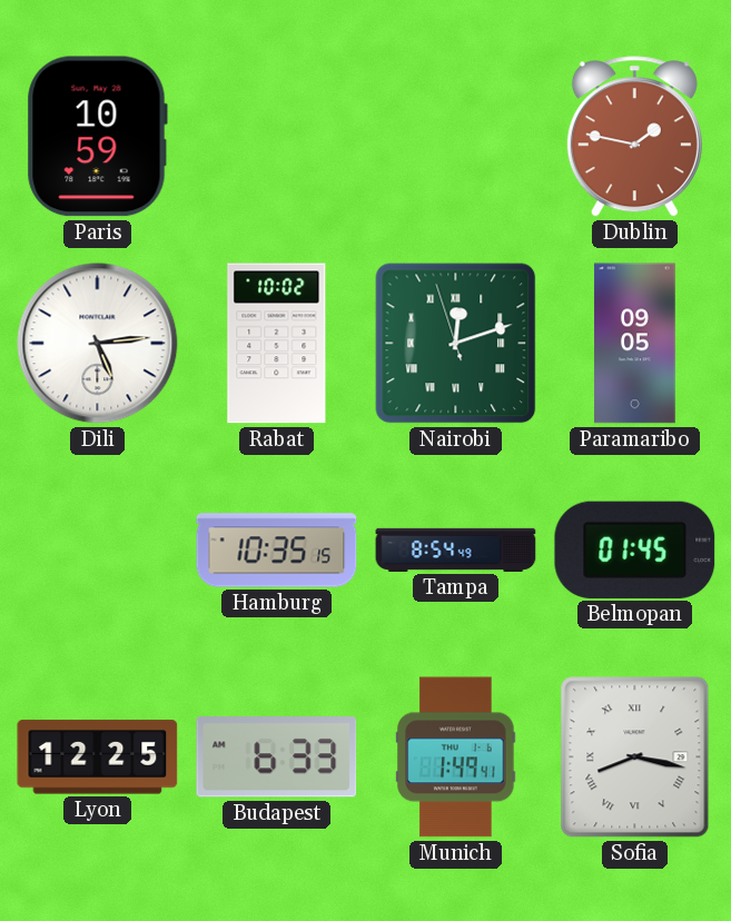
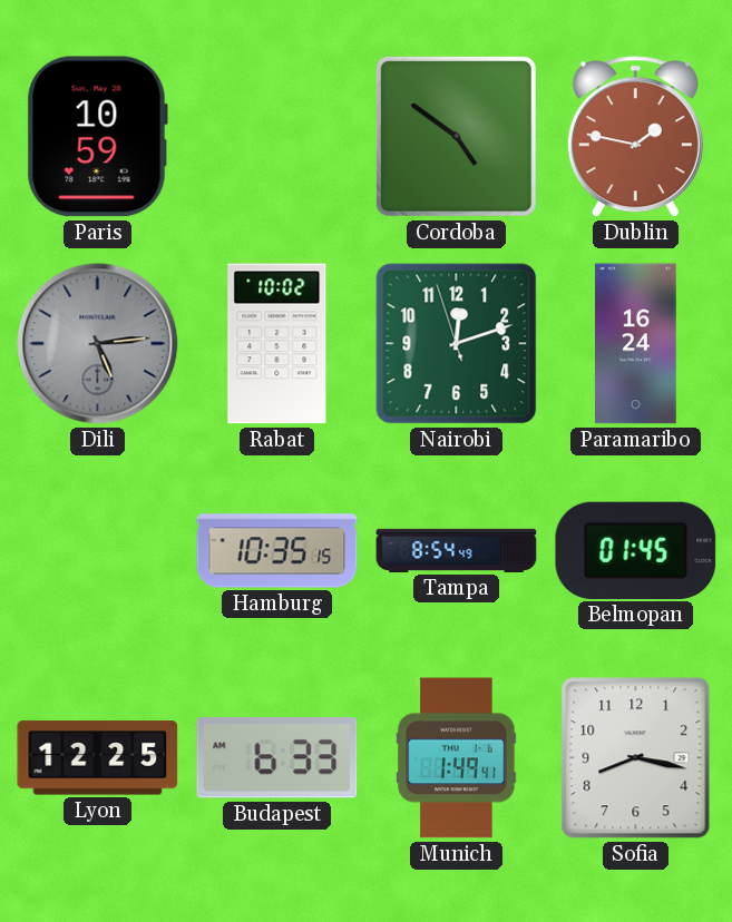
Cordoba: none -> 4:51
Dili dial: white -> grey
Nairobi numerals: Roman -> Arabic
Paramaribo: 09:05 -> 16:24
Sofia numerals: Roman -> Arabic
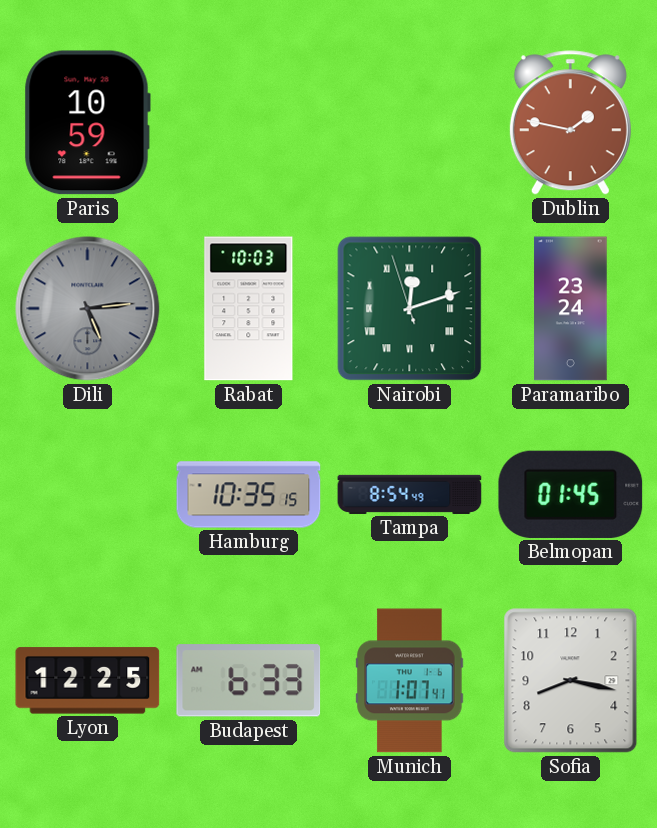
Cordoba: 4:51 -> none
Rabat: 10:02 -> 10:03
Nairobi numerals: Arabic -> Roman
Paramaribo: 16:24 -> 23:24
Munich: 1:49 -> 1:07
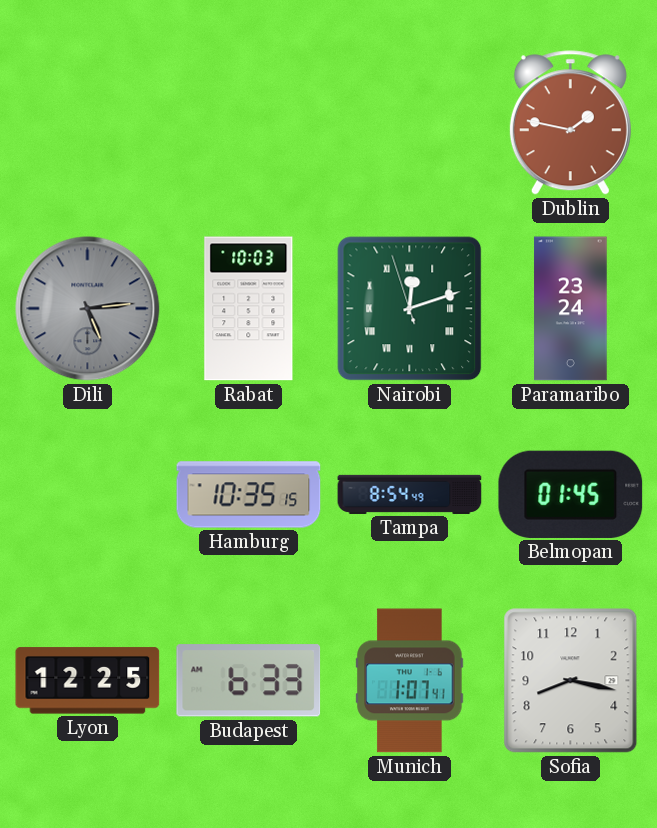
Paris: 10:59 -> none
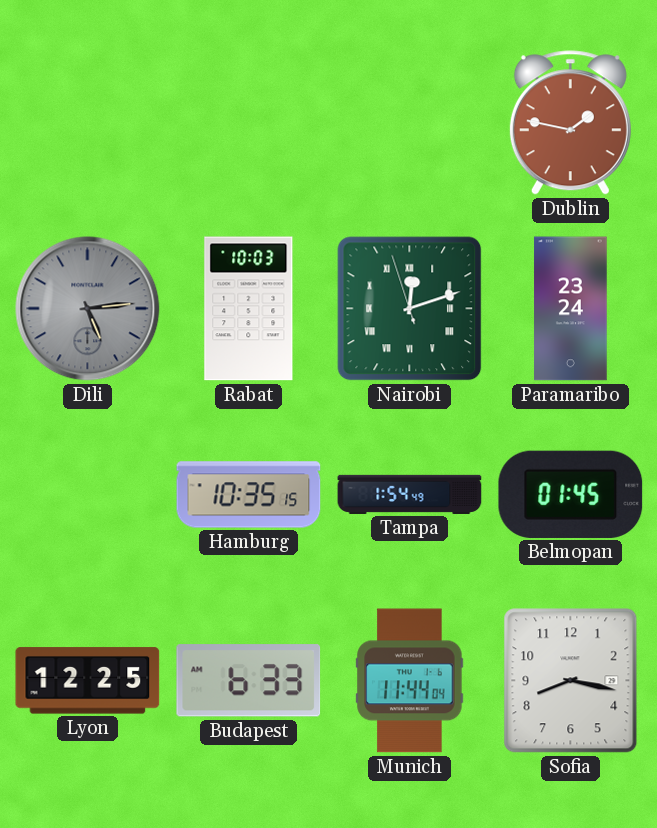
Tampa: 8:54 -> 1:54
Munich: 1:07 -> 11:44
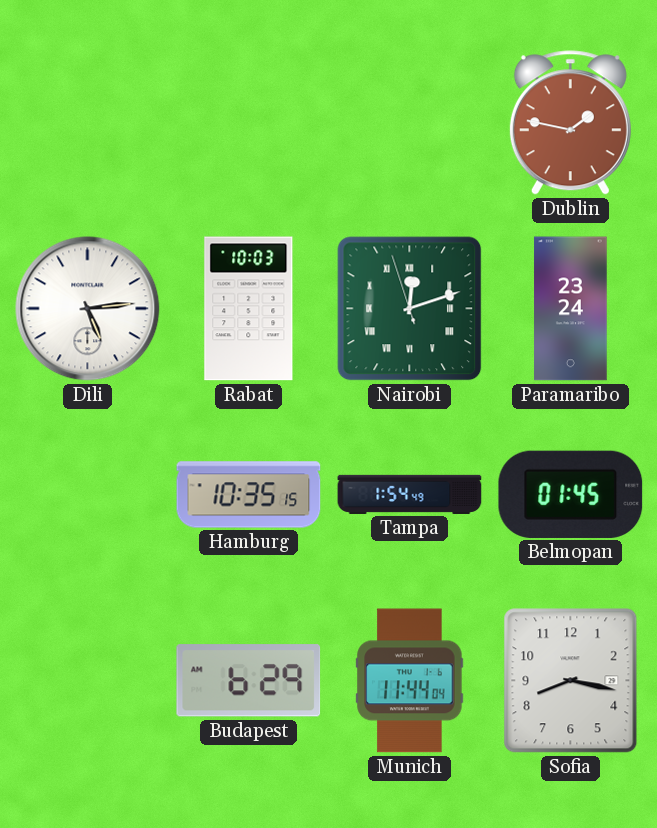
Dili dial: grey -> white
Lyon: 12:25 -> none
Budapest: 6:33 -> 6:29
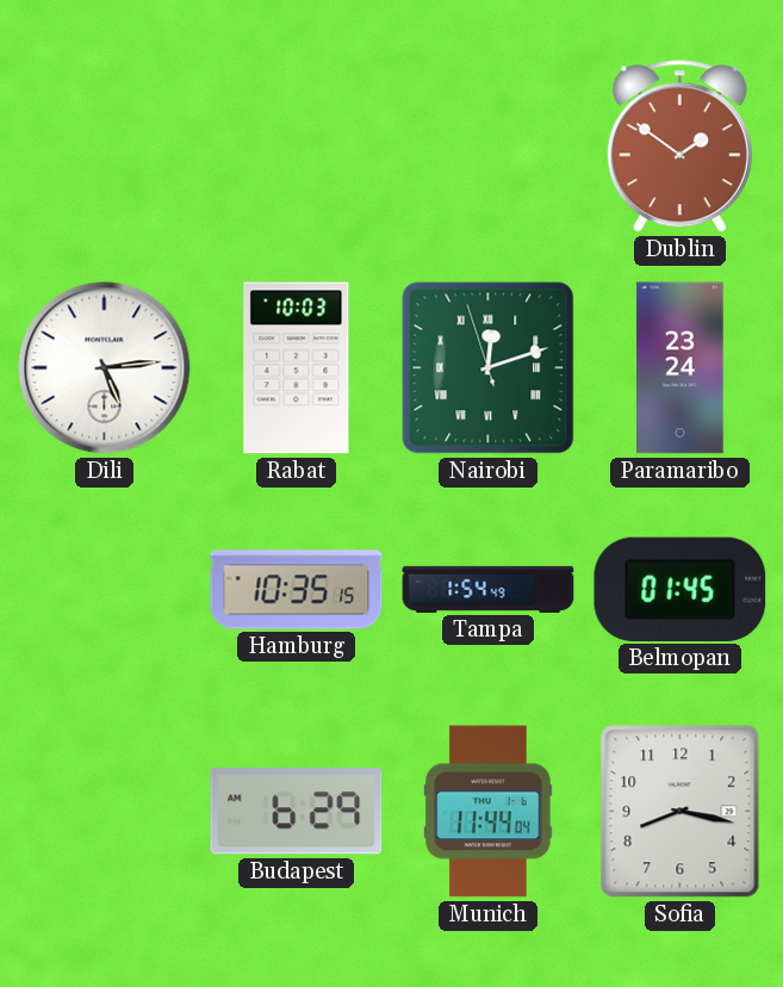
Dublin: 1:47 -> 1:51
